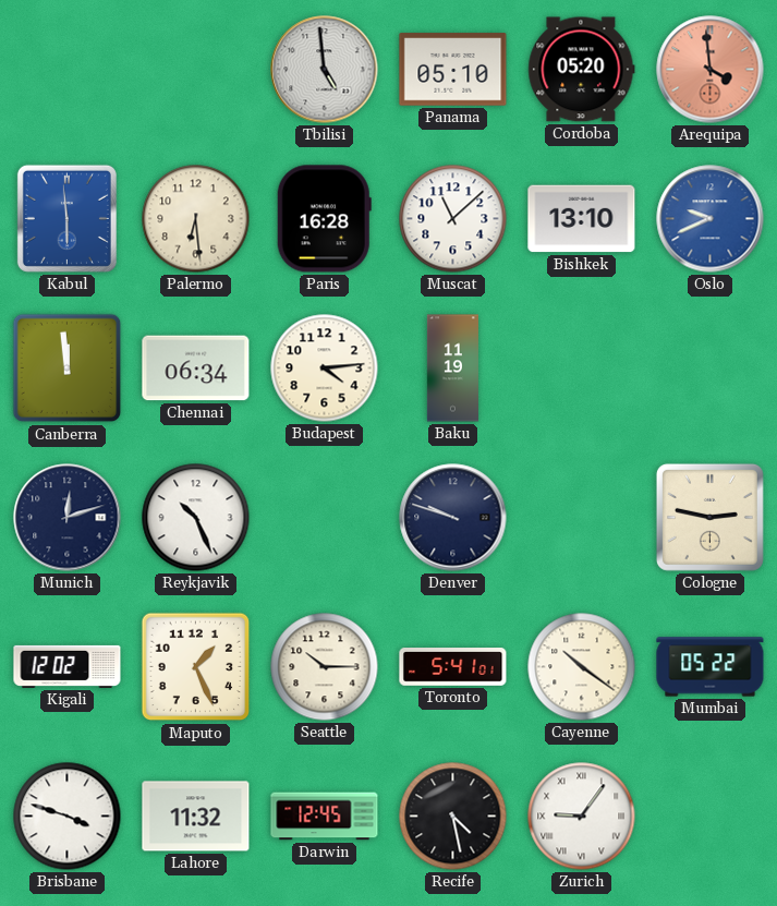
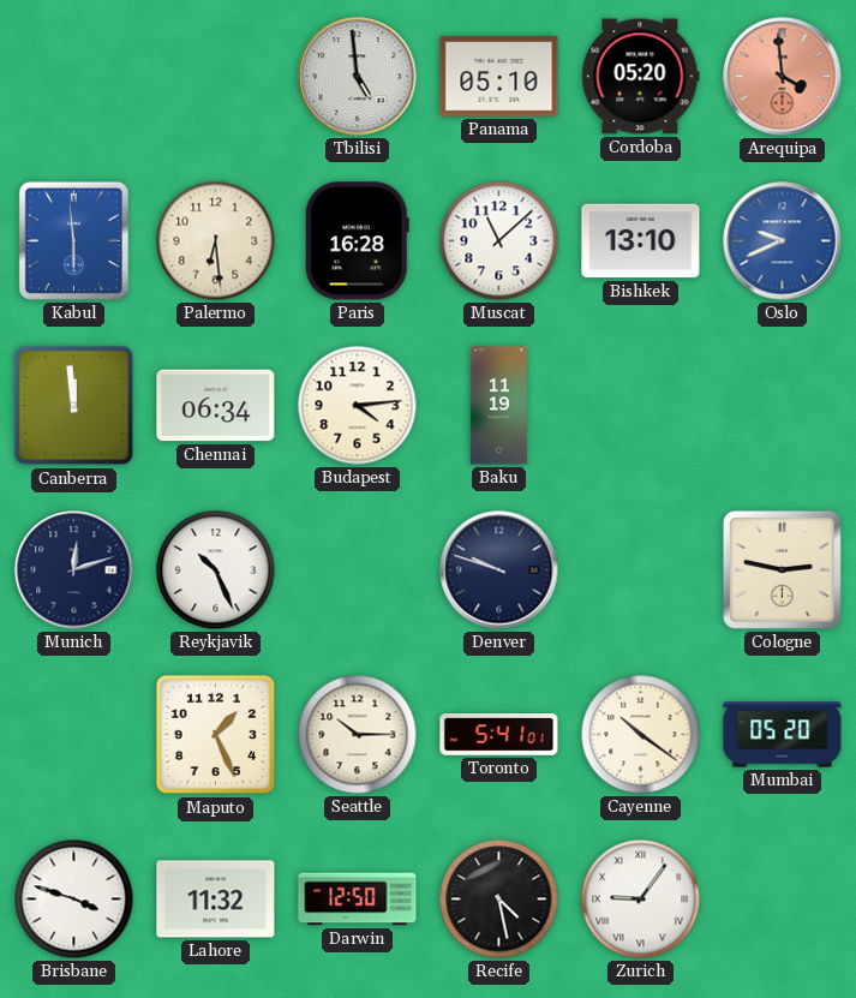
Kigali: 12:02 -> none
Mumbai: 05:22 -> 05:20
Darwin: 12:45 -> 12:50
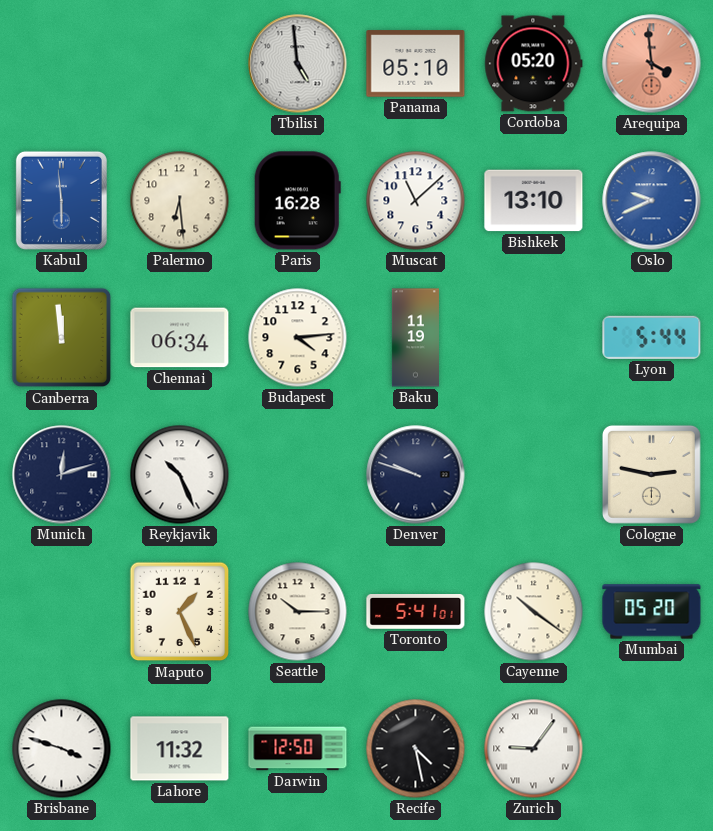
Lyon: none -> 5:44
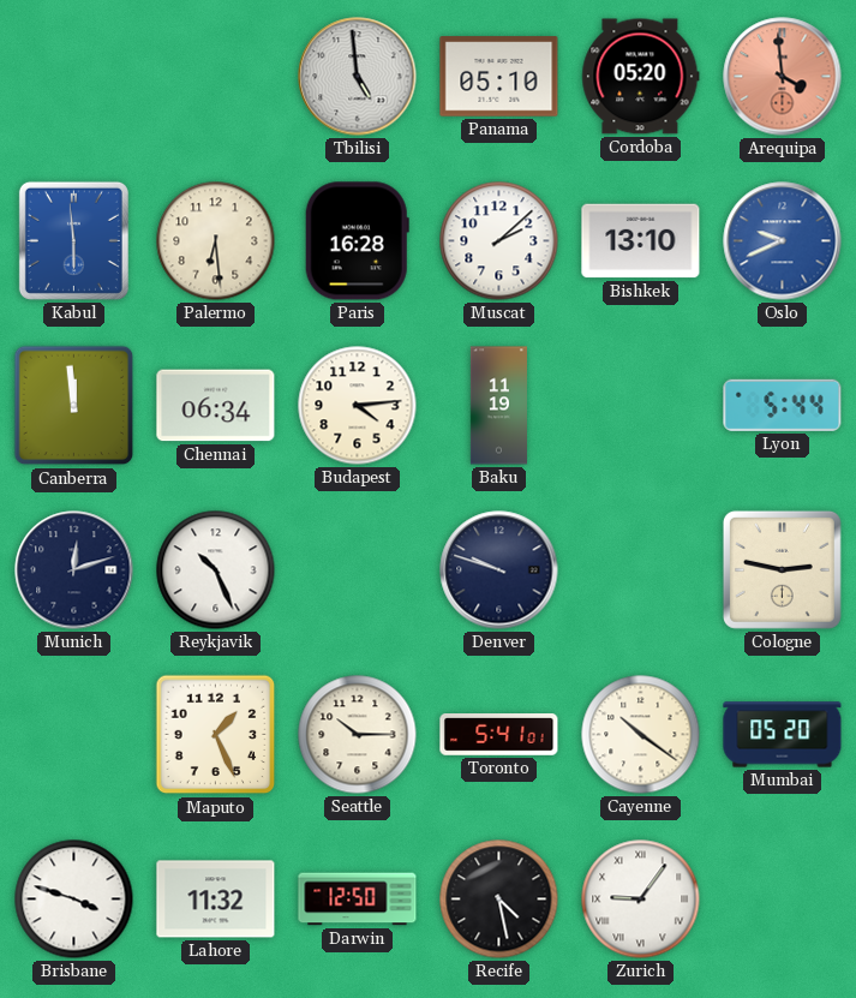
Muscat: 11:08 -> 2:08
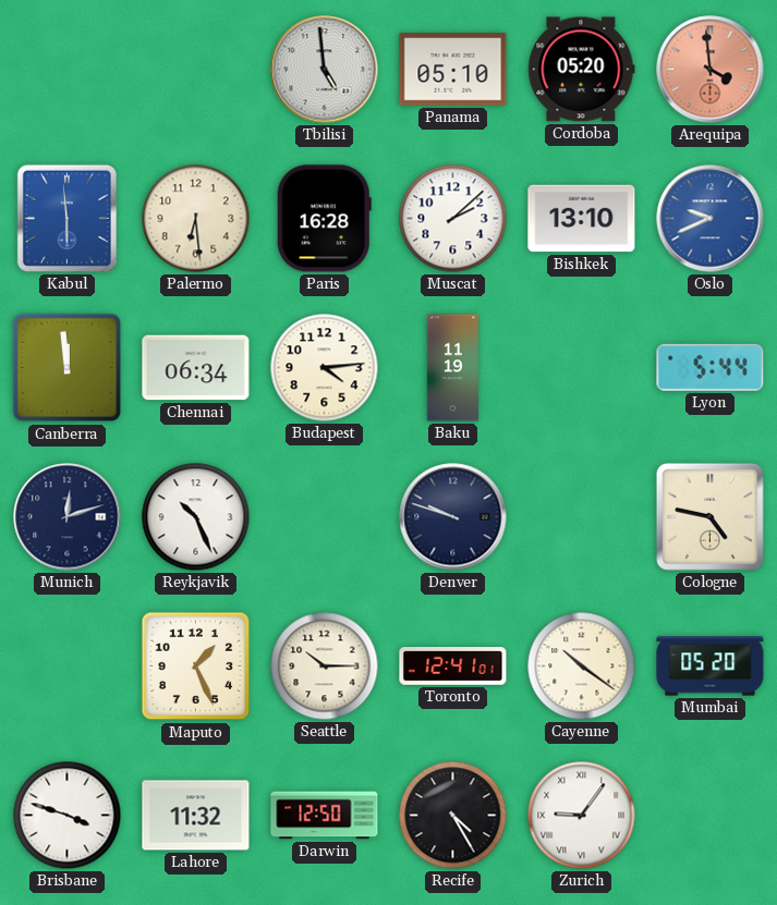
Cologne: 2:47 -> 4:47
Toronto: 5:41 -> 12:41
Recife: 4:28 -> 4:25
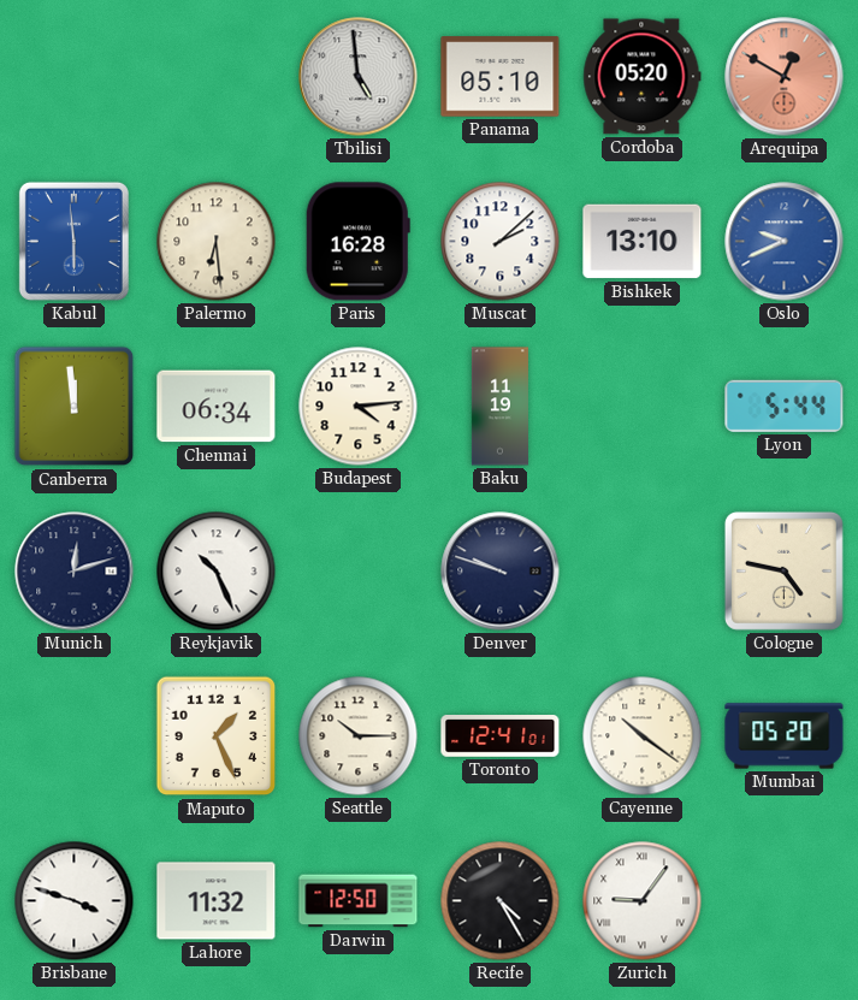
Arequipa: 3:59 -> 12:50
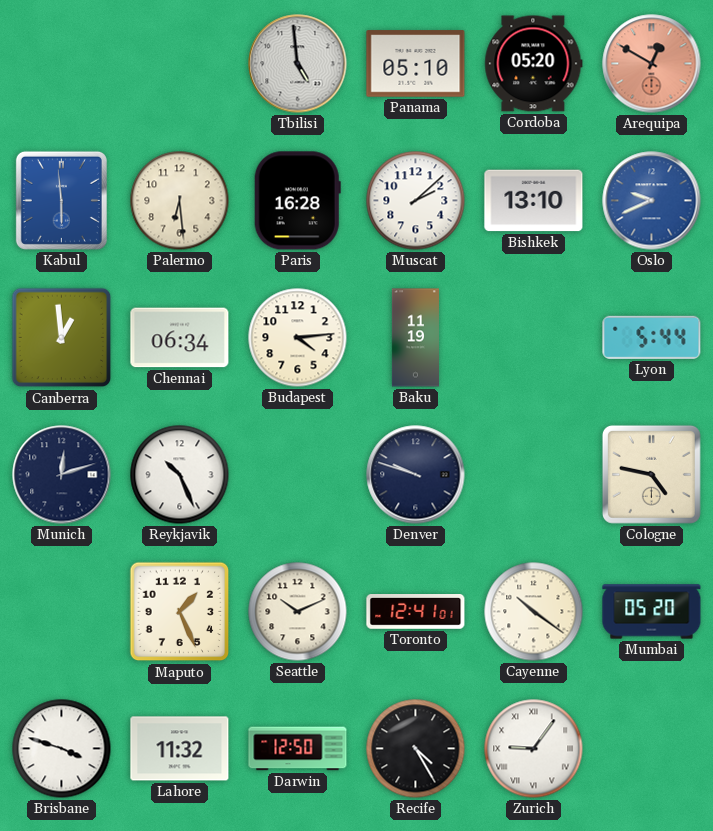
Canberra: 11:59 -> 12:59
Seattle: 10:15 -> 10:11
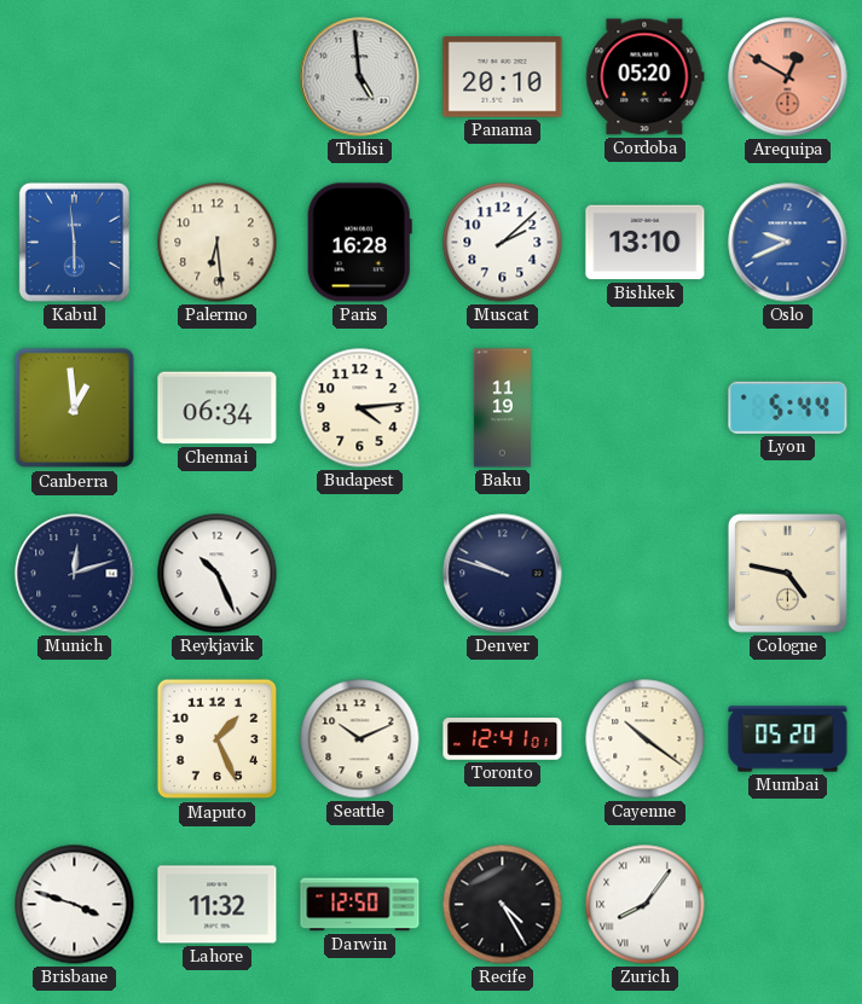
Panama: 05:10 -> 20:10
Zurich: 9:06 -> 8:06
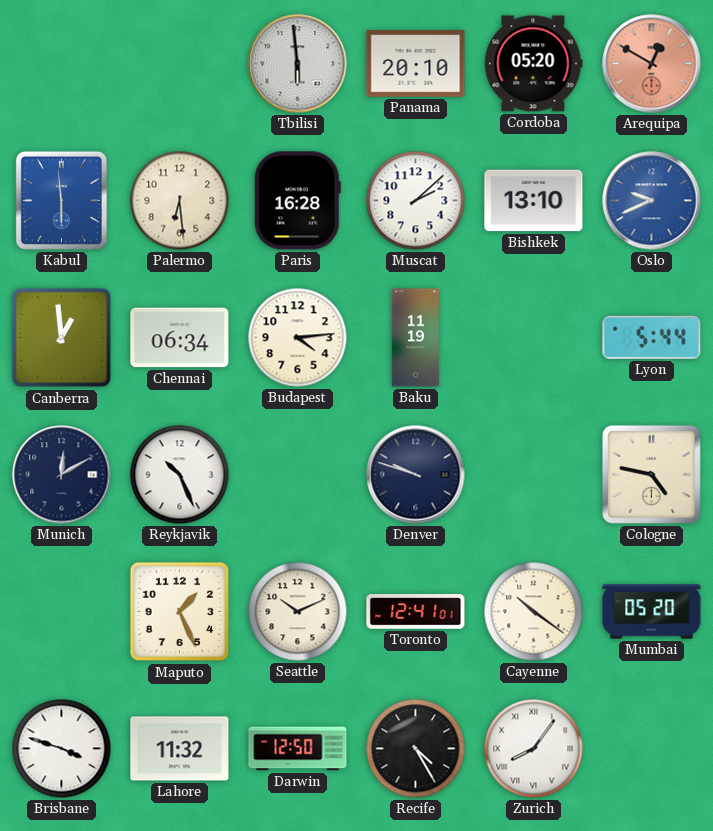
Tbilisi: 4:59 -> 5:59
Munich: 12:12 -> 12:10
